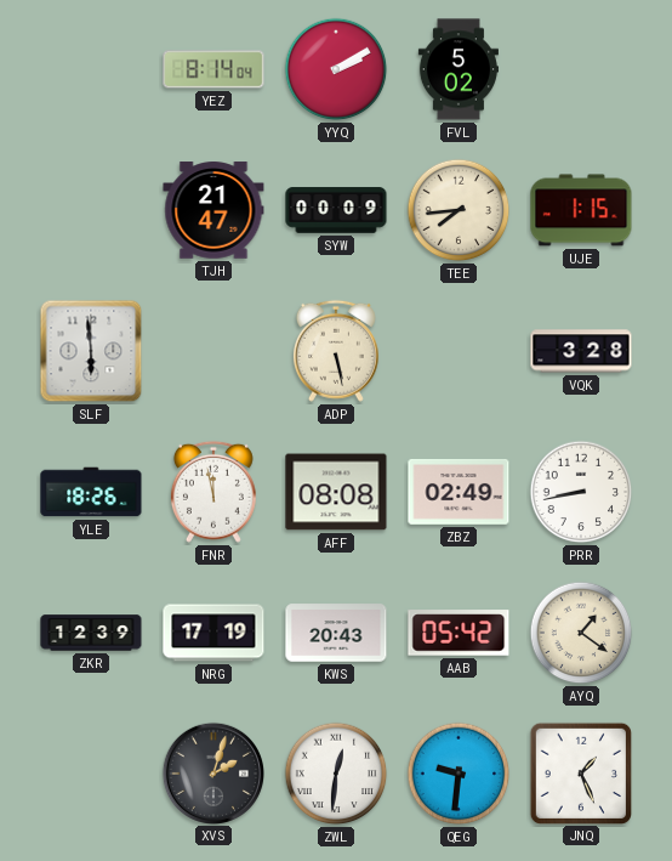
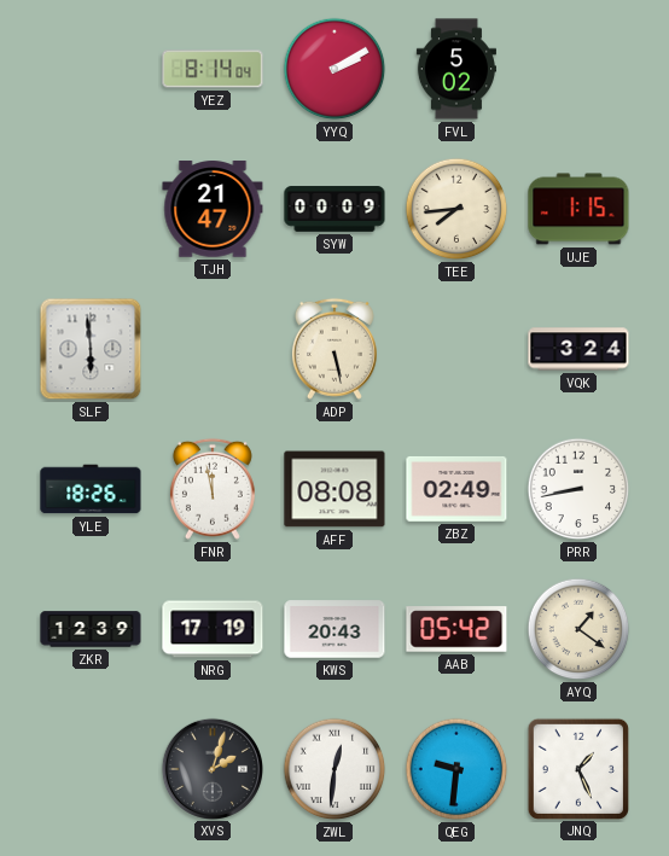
VQK: 3:28 -> 3:24
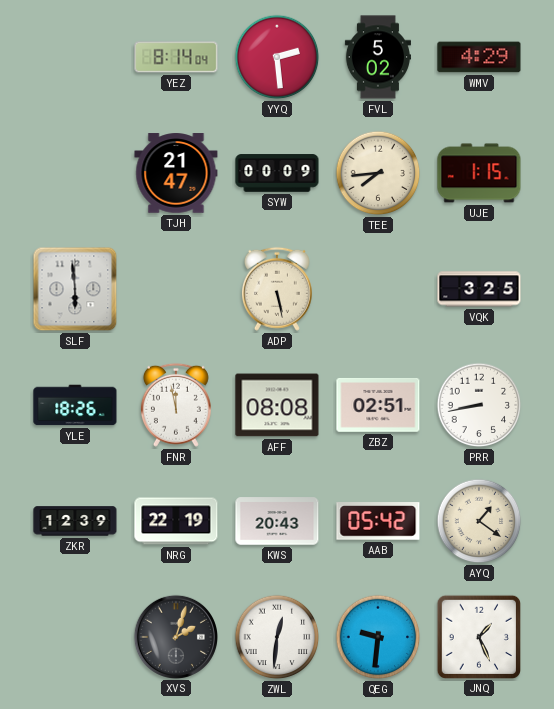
YYQ: 2:10 -> 2:29
WMV: none -> 4:29
VQK: 3:24 -> 3:25
ZBZ: 02:49 -> 02:51
NRG: 17:19 -> 22:19
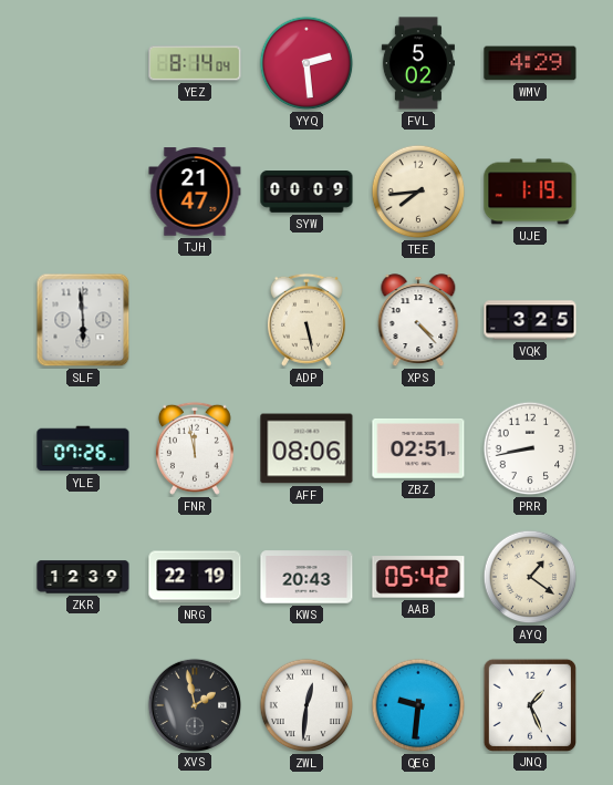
UJE: 1:15 -> 1:19
XPS: none -> 4:23
YLE: 18:26 -> 07:26
AFF: 08:08 -> 08:06
XVS: 2:03 -> 1:58
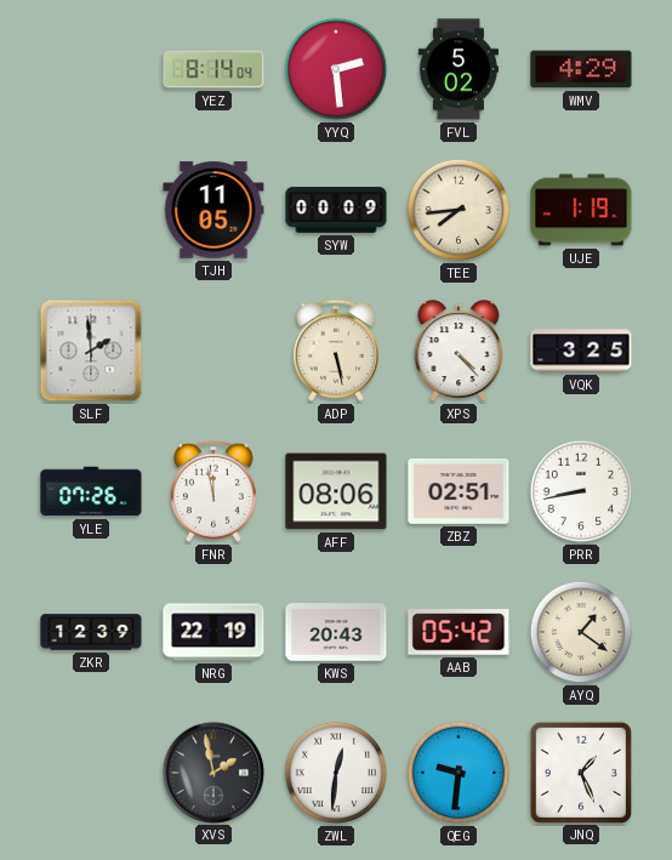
TJH: 21:47 -> 11:05
SLF: 5:59 -> 1:59
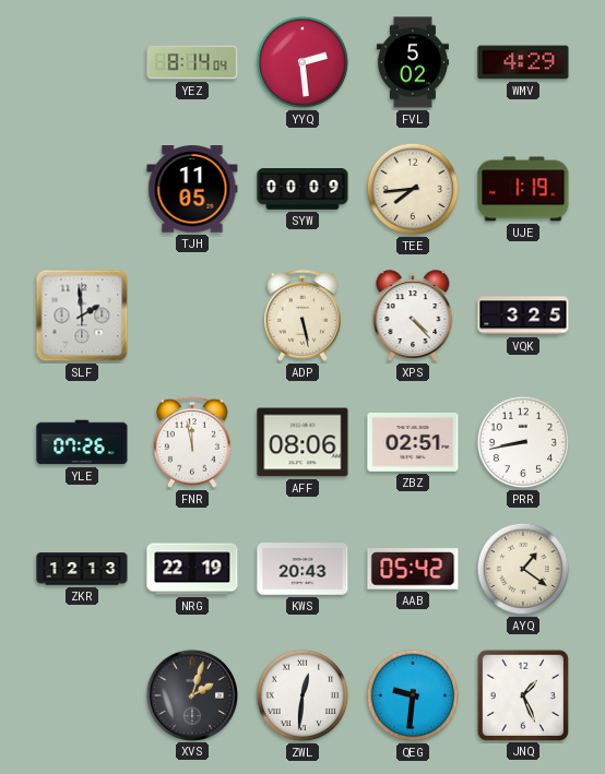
ZKR: 12:39 -> 12:13
XVS: 1:58 -> 2:03
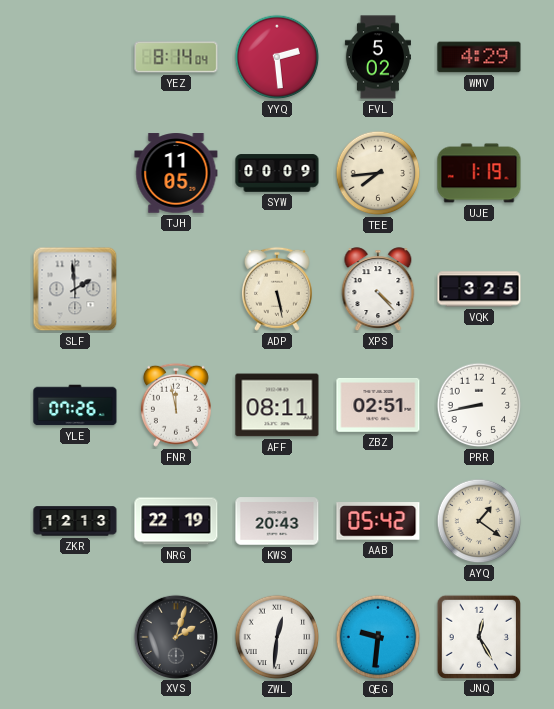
AFF: 08:06 -> 08:11
JNQ: 1:26 -> 12:25
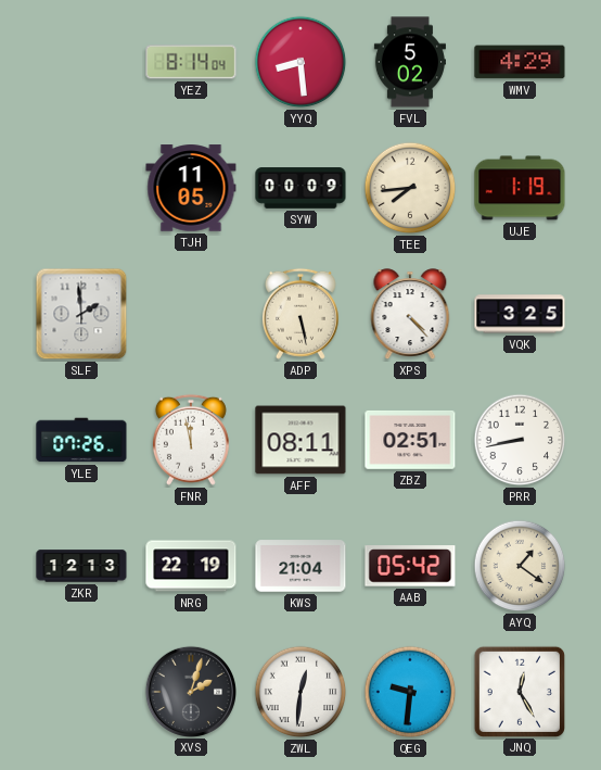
YYQ: 2:29 -> 8:29
KWS: 20:43 -> 21:04
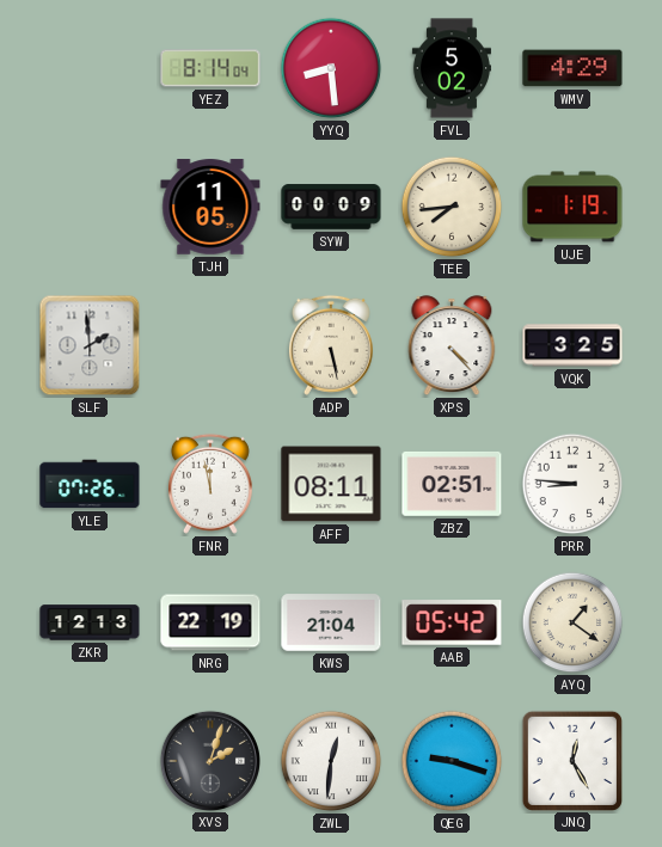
PRR: 8:43 -> 8:46
QEG: 9:31 -> 9:18
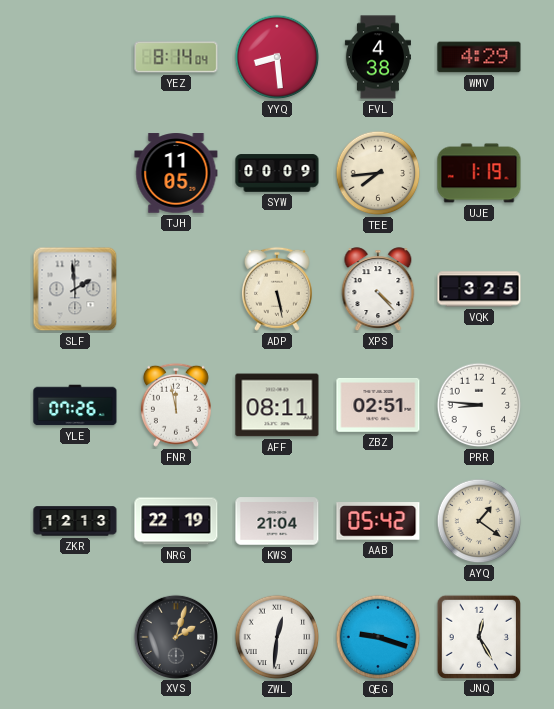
FVL: 5:02 -> 4:38
